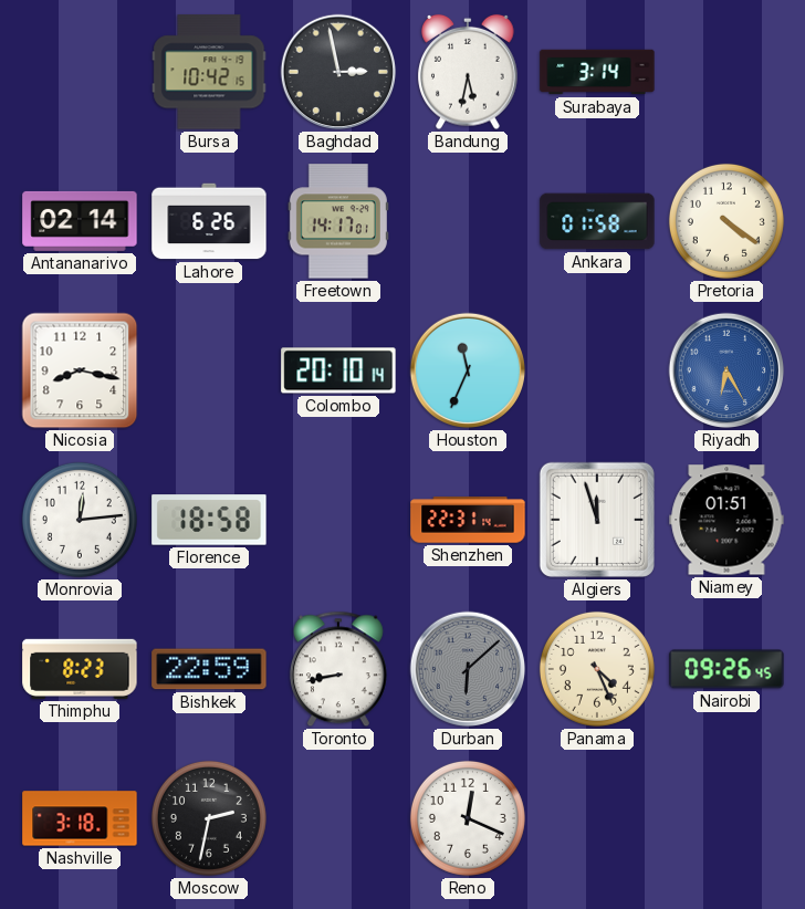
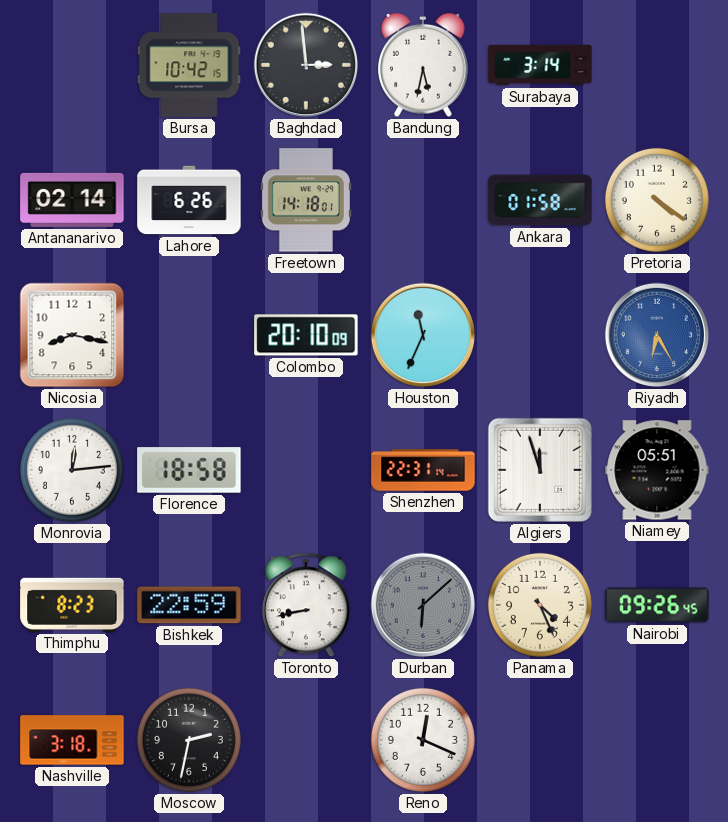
Baghdad: 2:58 -> 2:59
Freetown: 14:17 -> 14:18
Colombo: 20:10:14 -> 20:10:09
Niamey: 01:51 -> 05:51
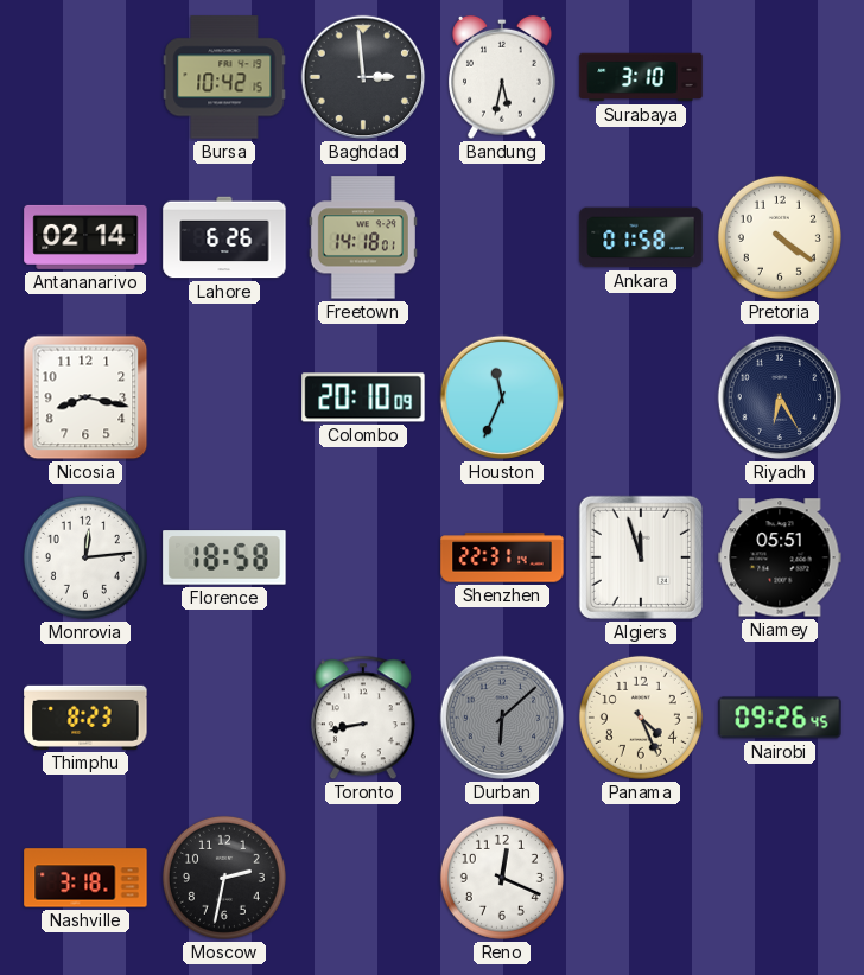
Surabaya: 3:14 -> 3:10
Riyadh dial: blue -> navy
Bishkek: 22:59 -> none
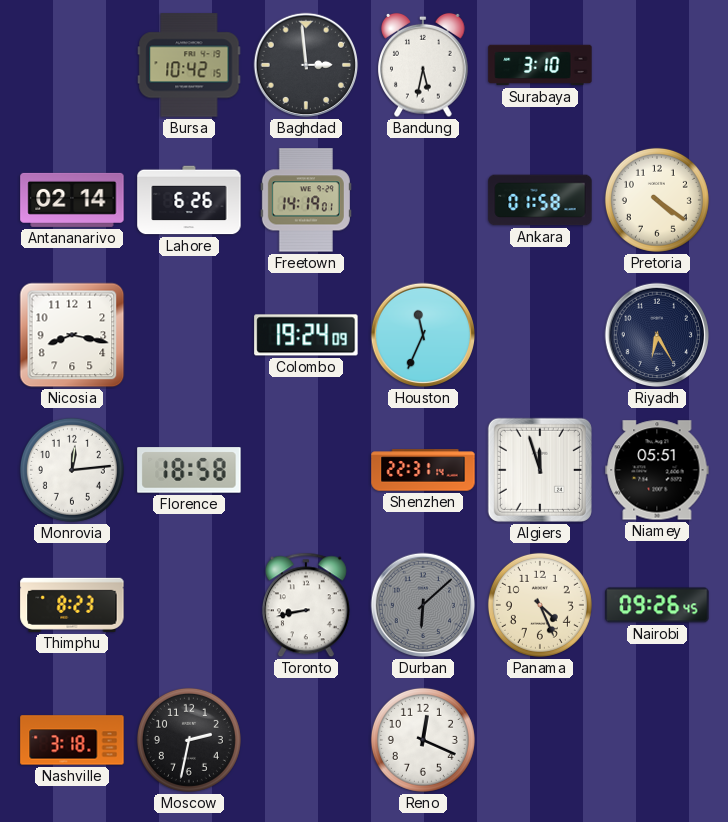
Freetown: 14:18 -> 14:19
Colombo: 20:10 -> 19:24
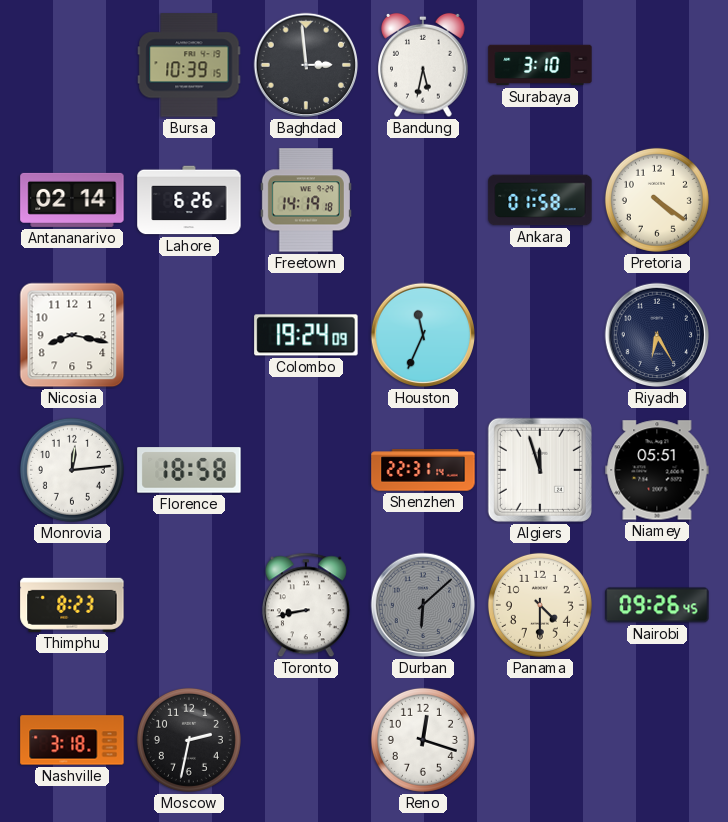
Bursa: 10:42 -> 10:39
Freetown: 14:19:01 -> 14:19:18
Panama: 4:26 -> 4:30
Reno: 12:19 -> 12:18
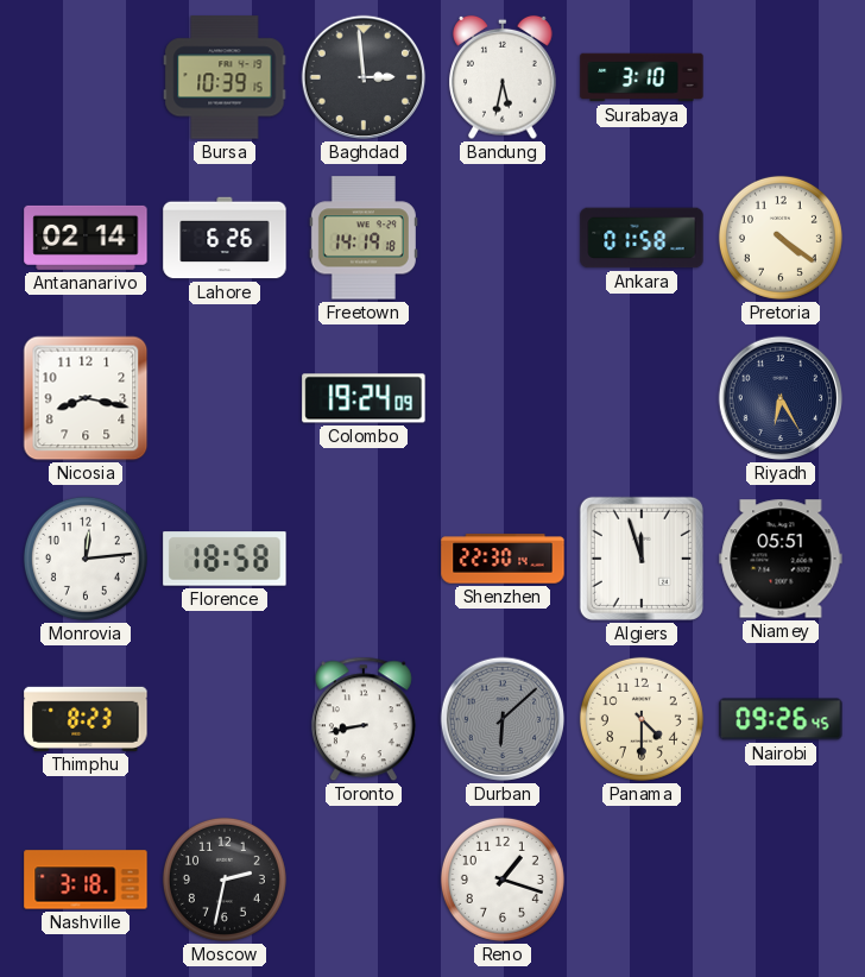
Houston: 11:34 -> none
Shenzhen: 22:31 -> 22:30
Reno: 12:18 -> 1:18
